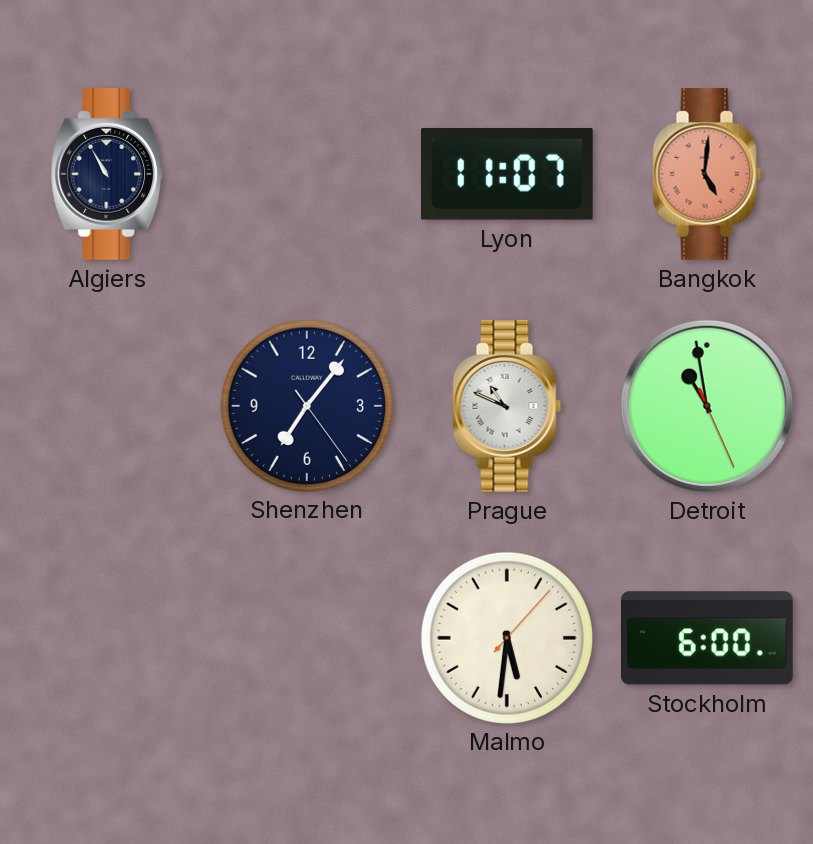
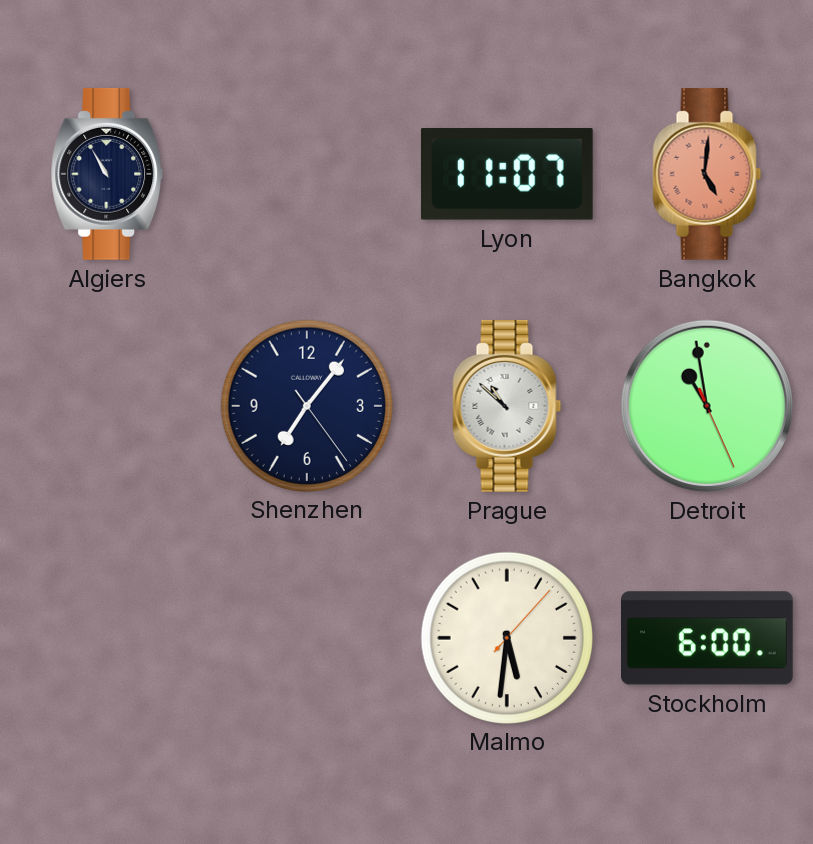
Prague: 10:49 -> 10:52
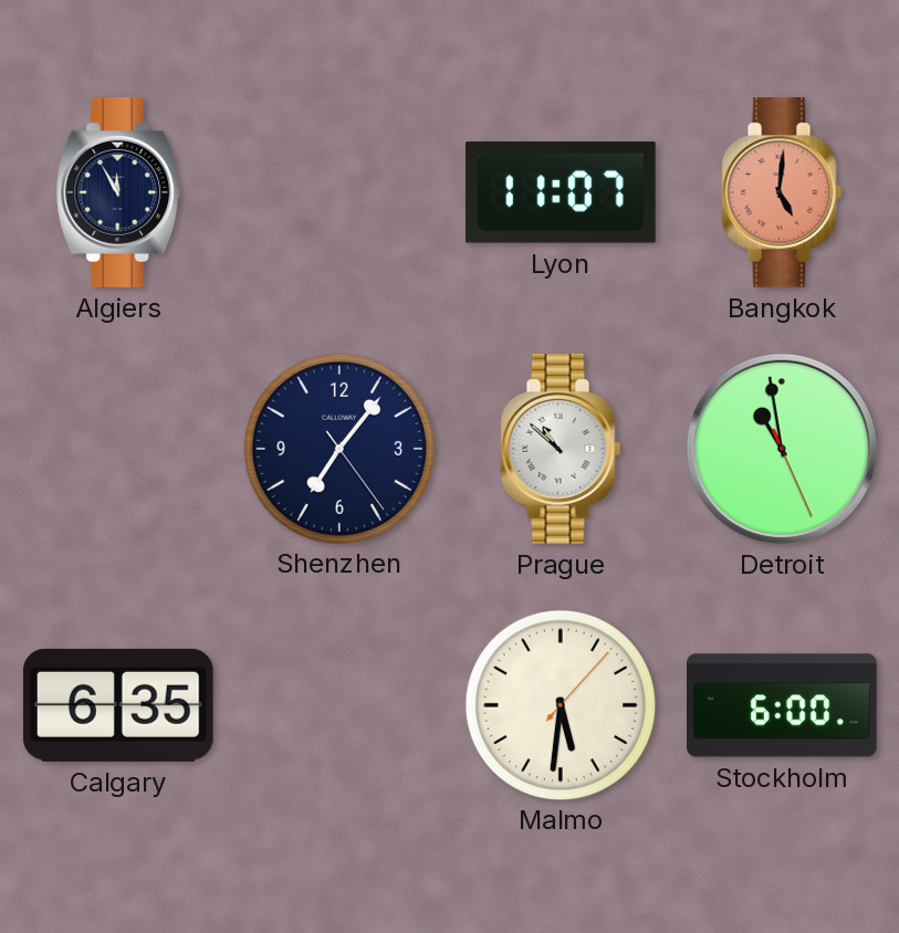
Algiers: 10:55 -> 11:55
Calgary: none -> 6:35
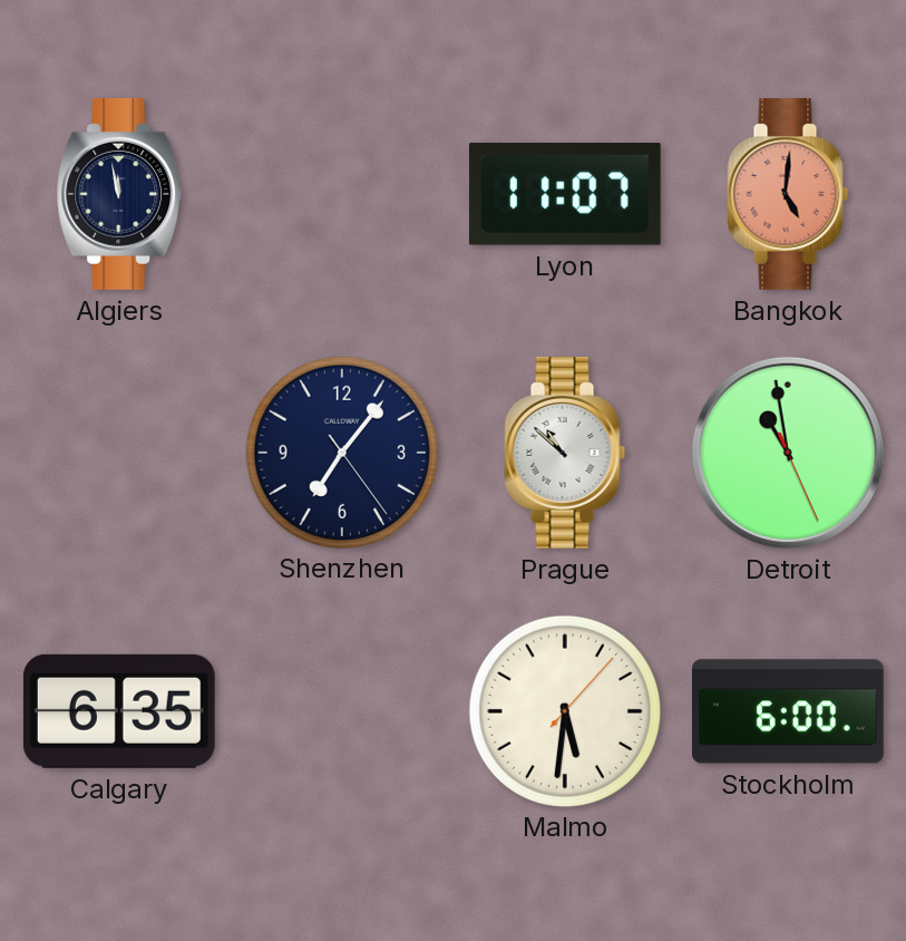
Algiers: 11:55 -> 11:58
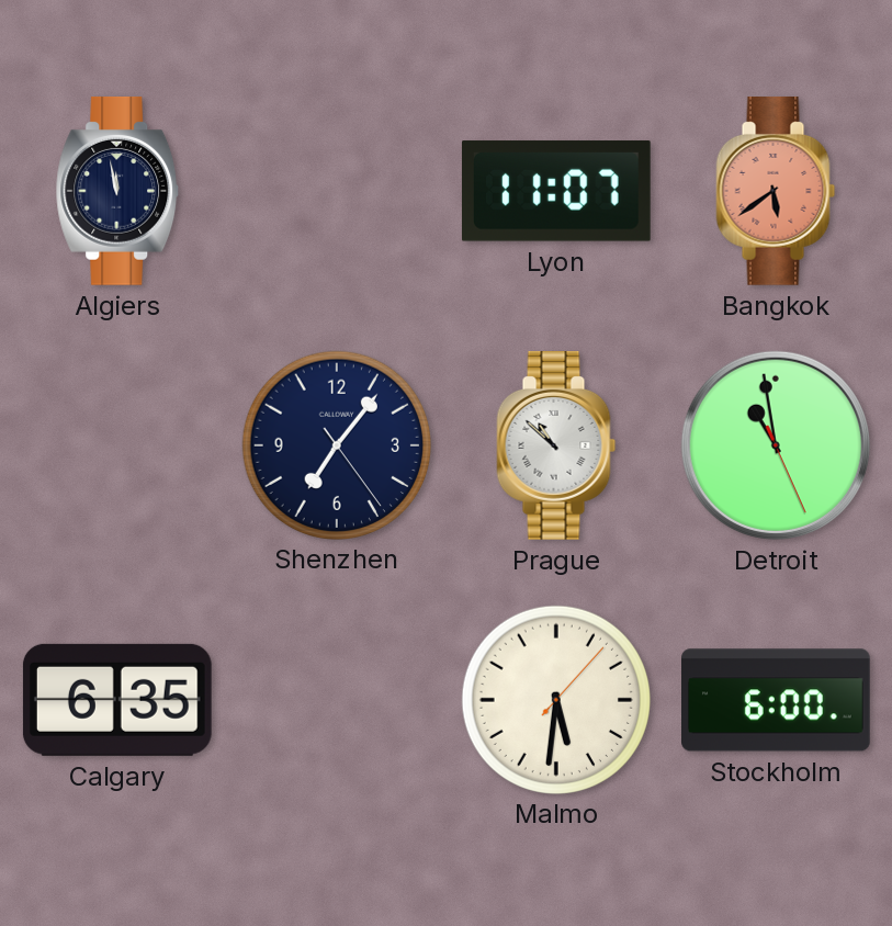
Bangkok: 5:01 -> 5:39
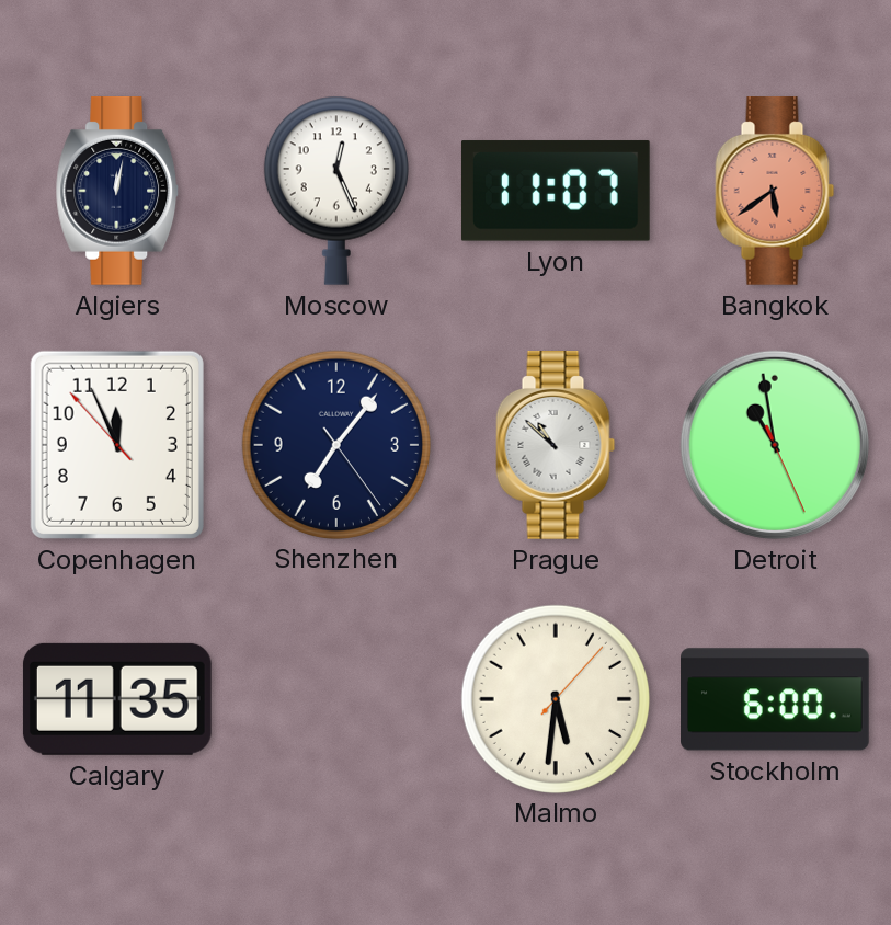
Algiers: 11:58 -> 12:02
Moscow: none -> 12:26
Copenhagen: none -> 11:55
Calgary: 6:35 -> 11:35
